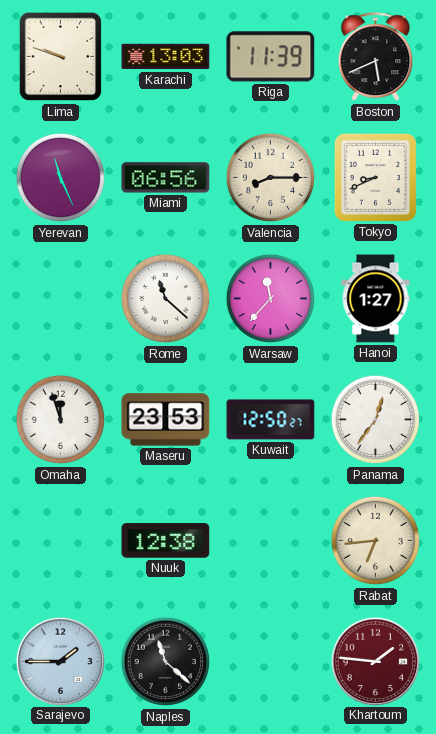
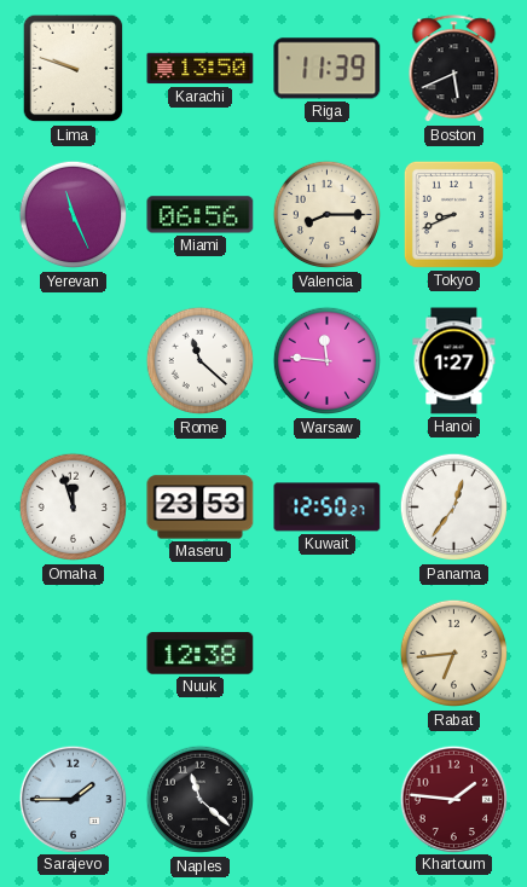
Karachi: 13:03 -> 13:50
Warsaw: 11:37 -> 11:46
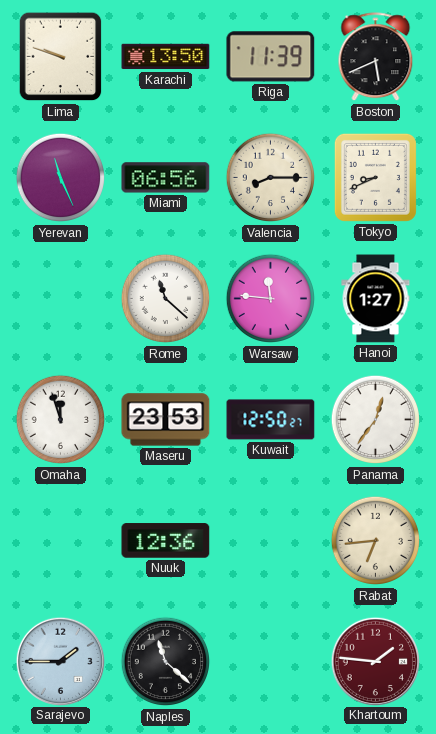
Nuuk: 12:38 -> 12:36
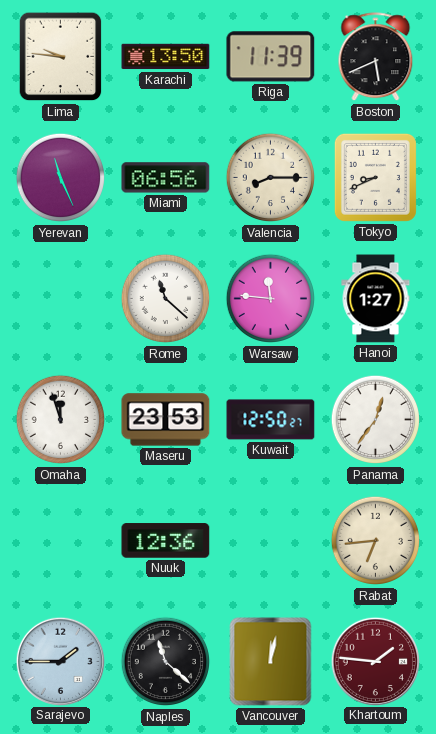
Lima: 9:48 -> 9:46
Vancouver: none -> 12:02
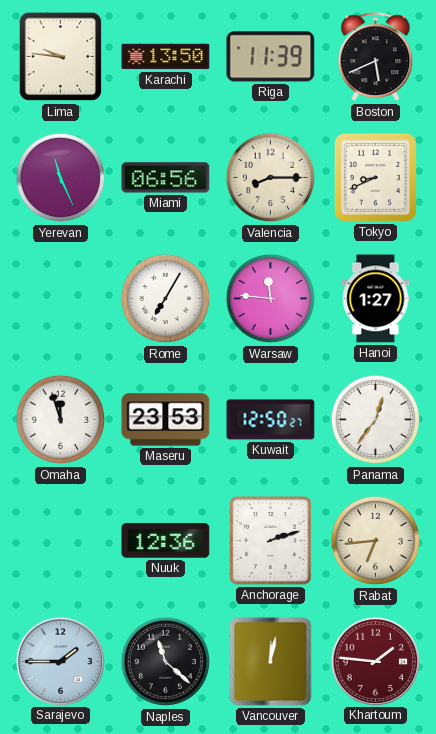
Rome: 11:22 -> 7:05
Anchorage: none -> 2:12
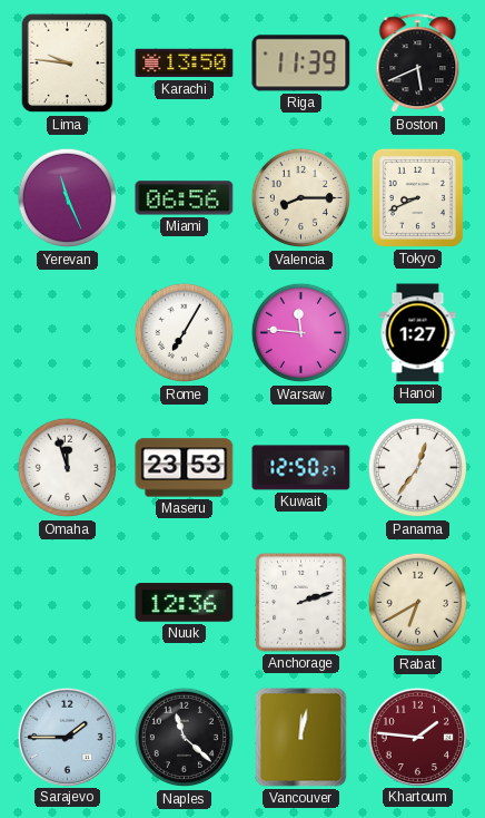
Rabat: 6:44 -> 6:40
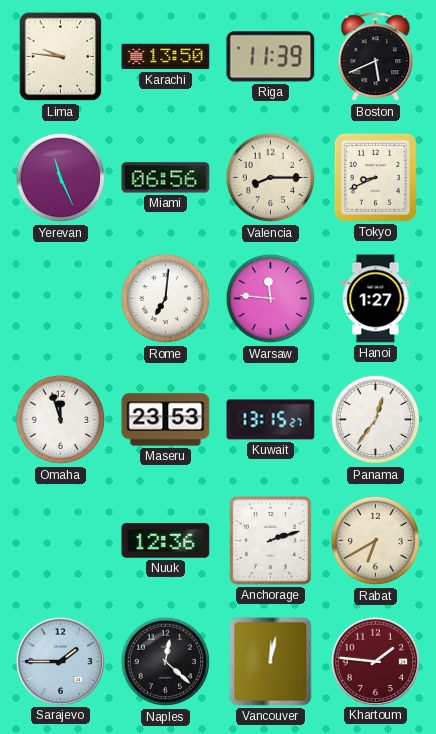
Rome: 7:05 -> 7:01
Kuwait: 12:50 -> 13:15
Naples: 11:22 -> 12:22
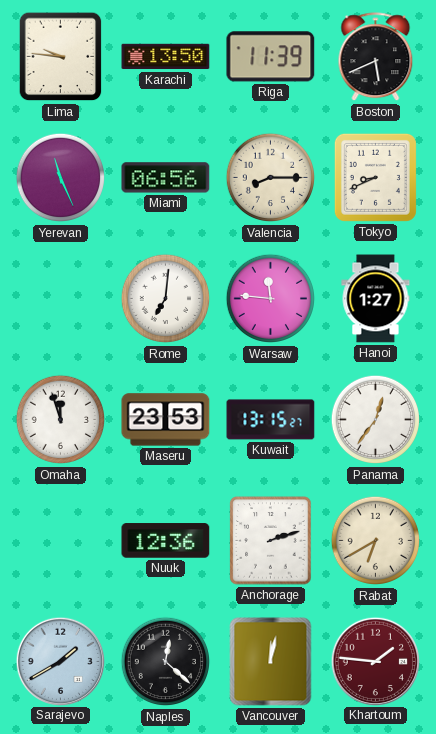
Sarajevo: 1:45 -> 1:40
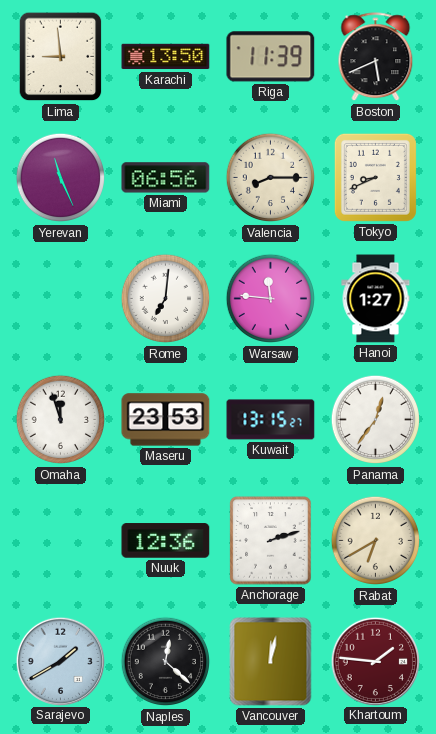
Lima: 9:46 -> 8:59
